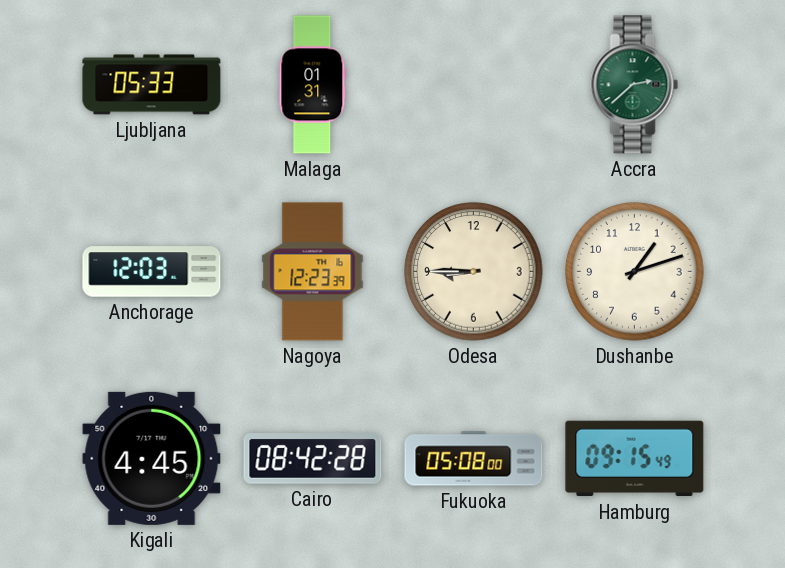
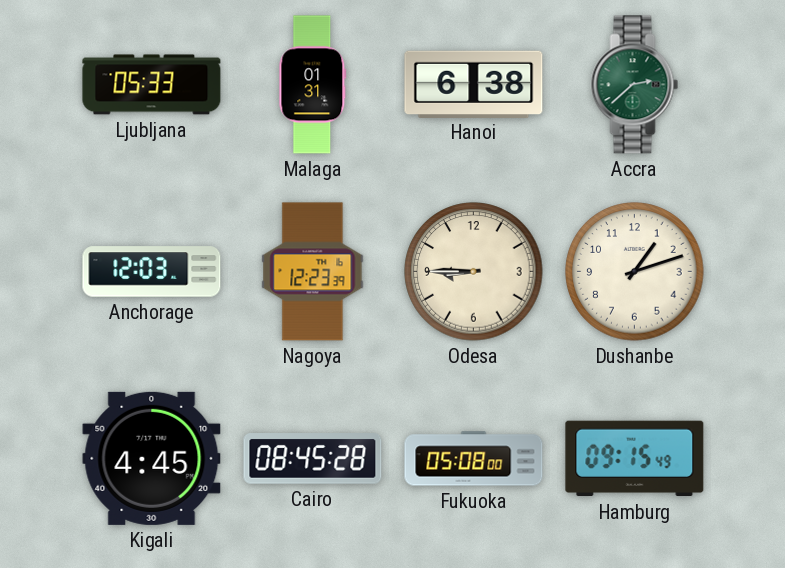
Hanoi: none -> 6:38
Cairo: 08:42 -> 08:45
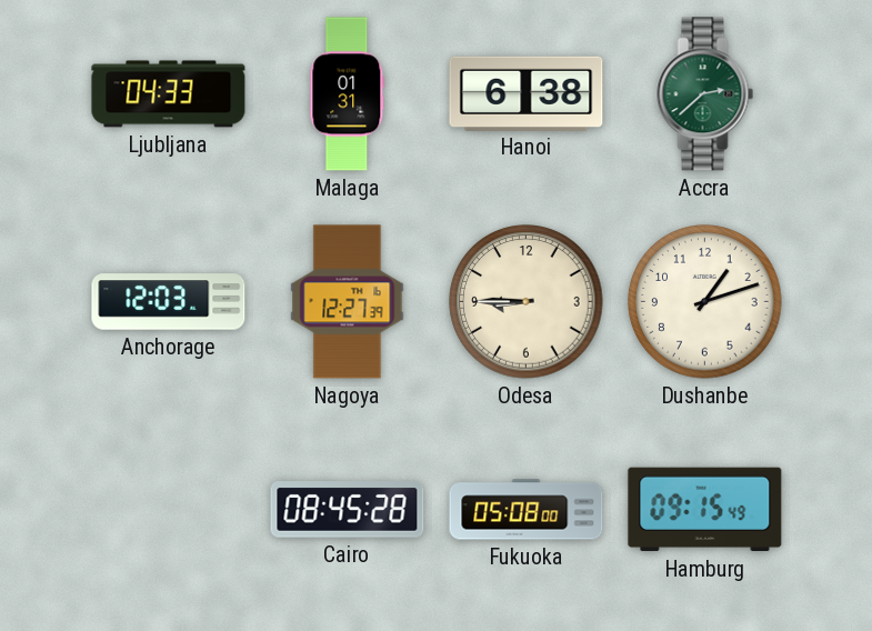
Ljubljana: 05:33 -> 04:33
Nagoya: 12:23 -> 12:27
Kigali: 4:45 -> none
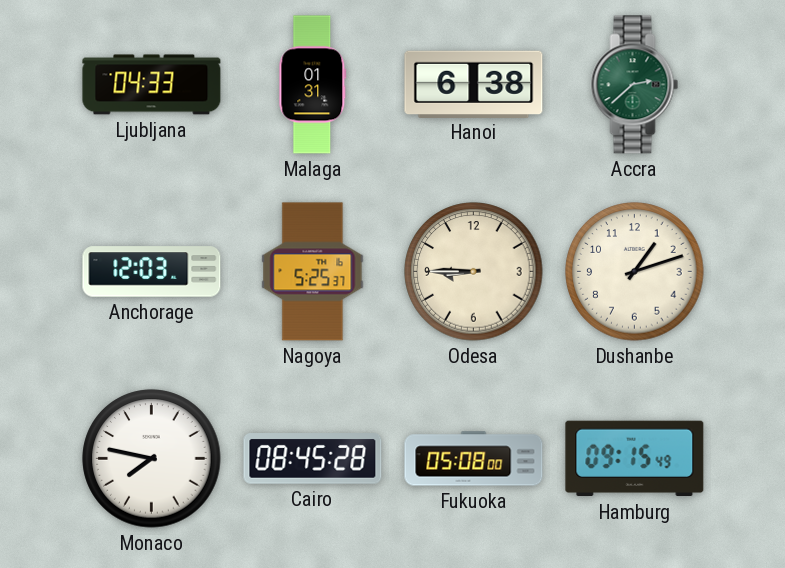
Nagoya: 12:27 -> 5:25
Monaco: none -> 7:47
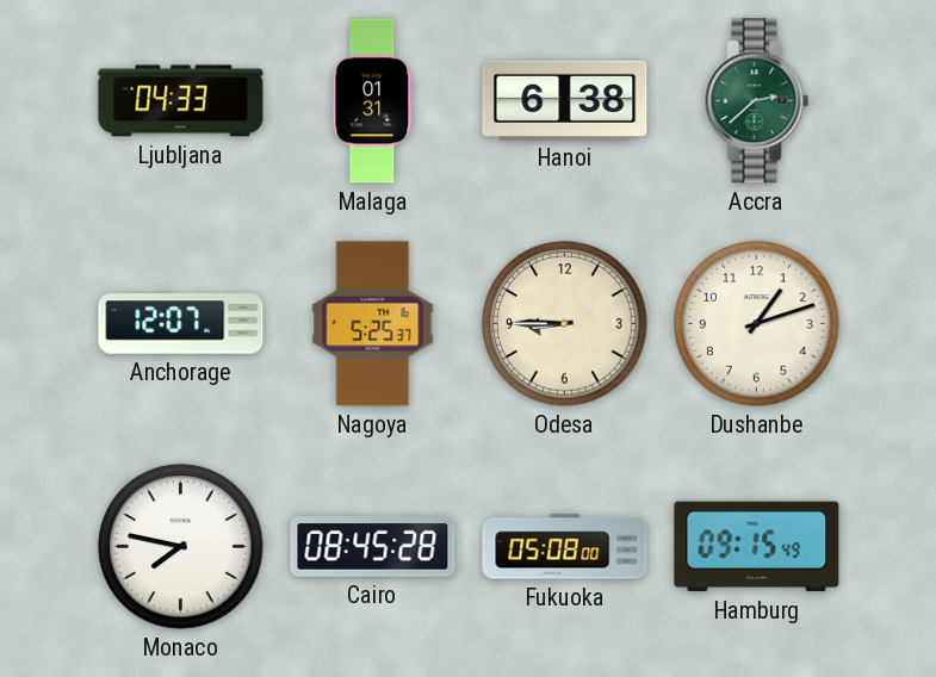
Anchorage: 12:03 -> 12:07
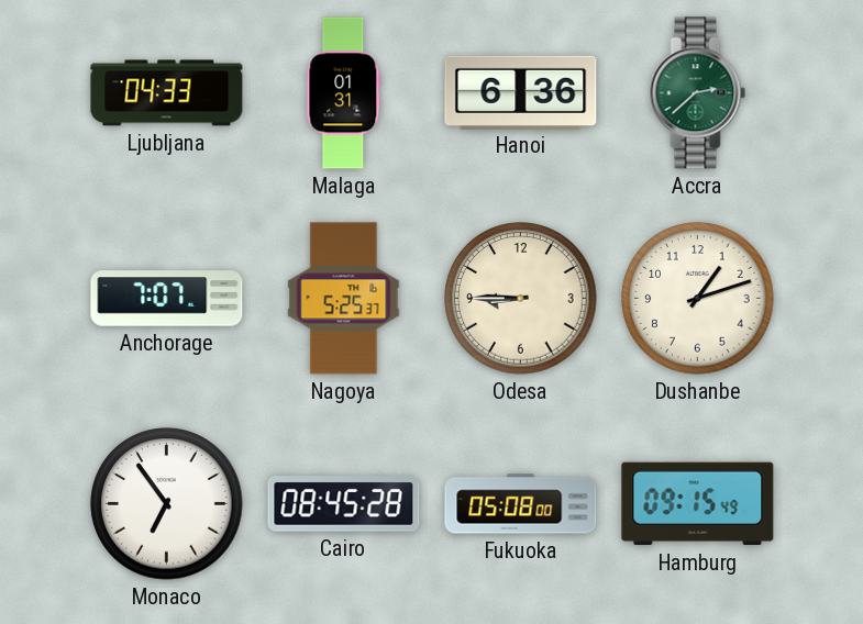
Hanoi: 6:38 -> 6:36
Anchorage: 12:07 -> 7:07
Monaco: 7:47 -> 6:54
